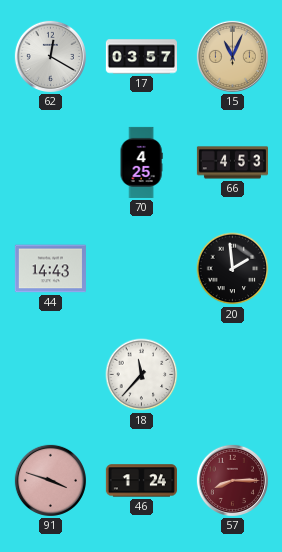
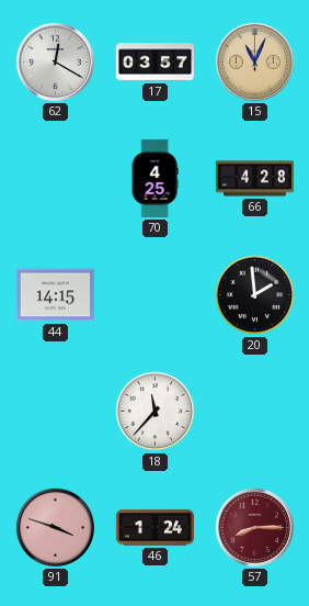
66: 4:53 -> 4:28
44: 14:43 -> 14:15
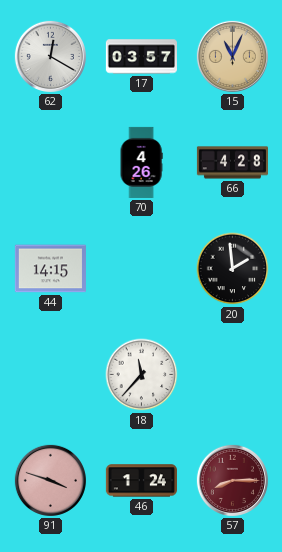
70: 4:25 -> 4:26
